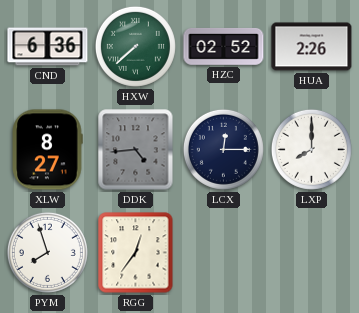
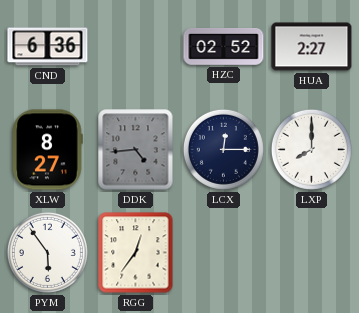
HXW: 7:38 -> none
HUA: 2:26 -> 2:27
PYM: 7:57 -> 5:54
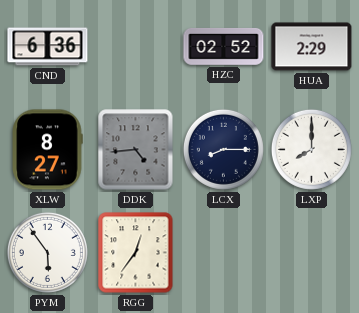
HUA: 2:27 -> 2:29
LCX: 12:15 -> 8:15
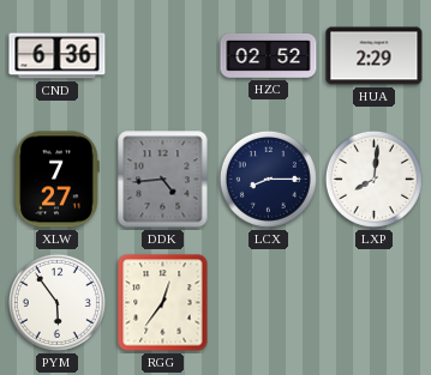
XLW: 8:27 -> 7:27
LXP: 8:00 -> 8:01
